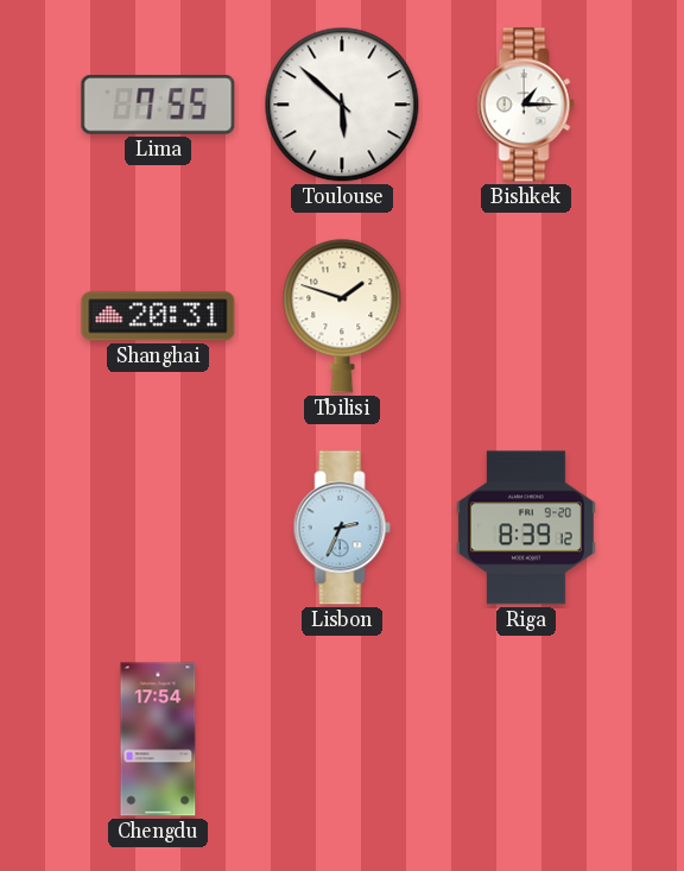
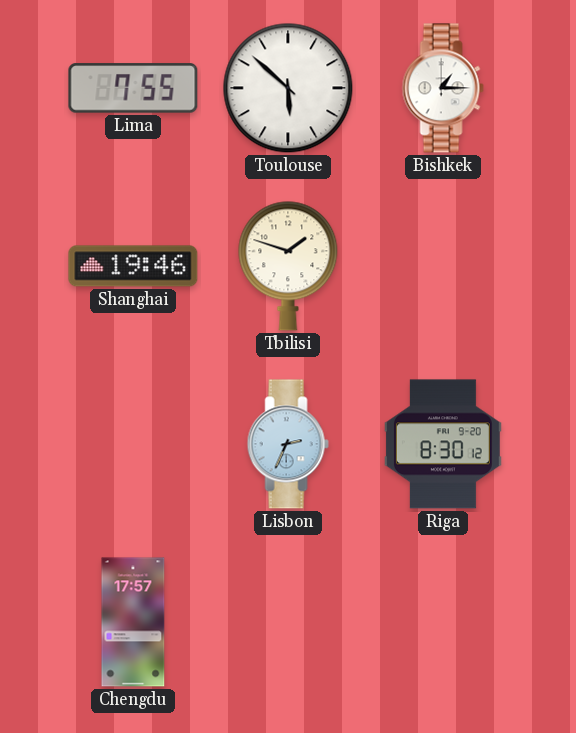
Shanghai: 20:31 -> 19:46
Riga: 8:39 -> 8:30
Chengdu: 17:54 -> 17:57
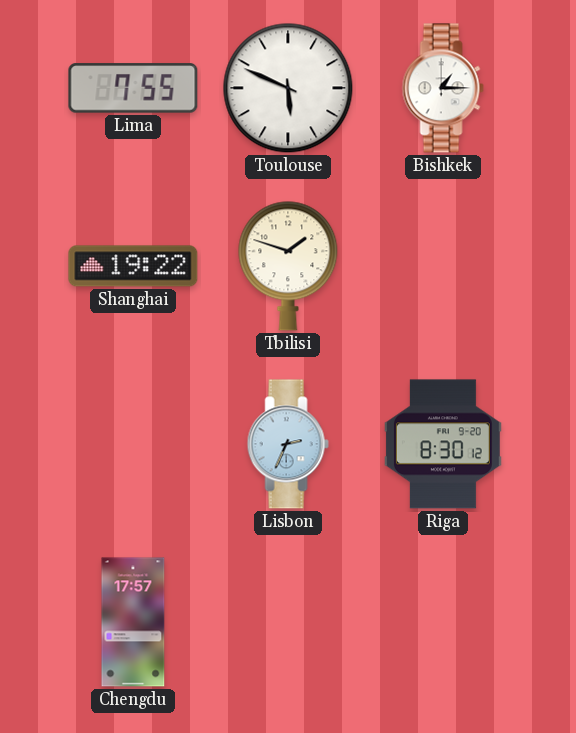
Toulouse: 5:52 -> 5:49
Shanghai: 19:46 -> 19:22
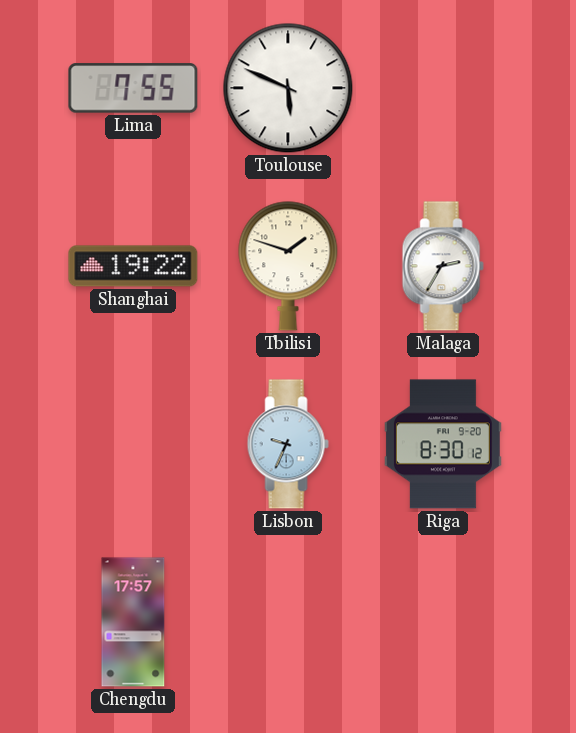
Bishkek: 1:15 -> none
Malaga: none -> 2:35
Lisbon: 2:34 -> 9:34
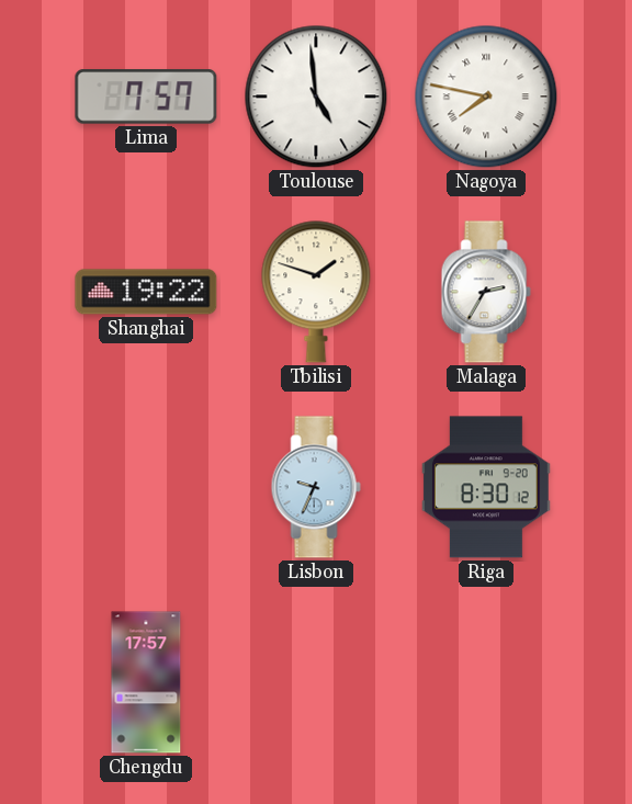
Lima: 7:55 -> 7:57
Toulouse: 5:49 -> 4:59
Nagoya: none -> 7:47
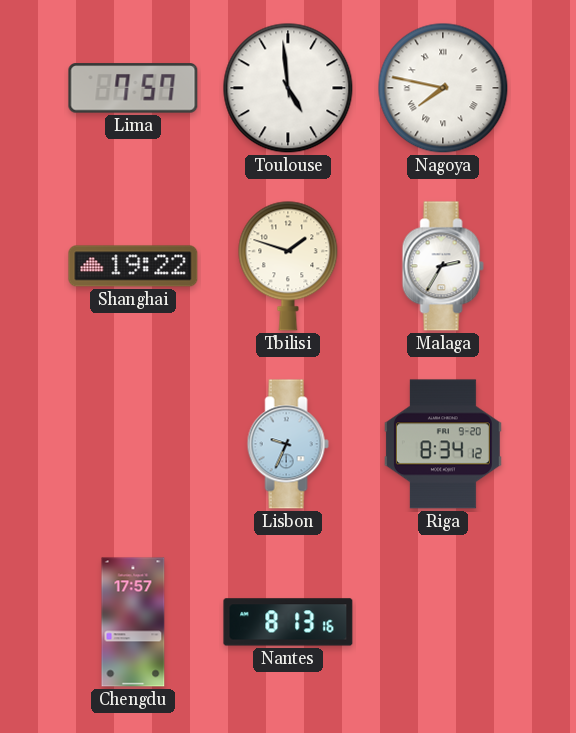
Riga: 8:30 -> 8:34
Nantes: none -> 8:13
